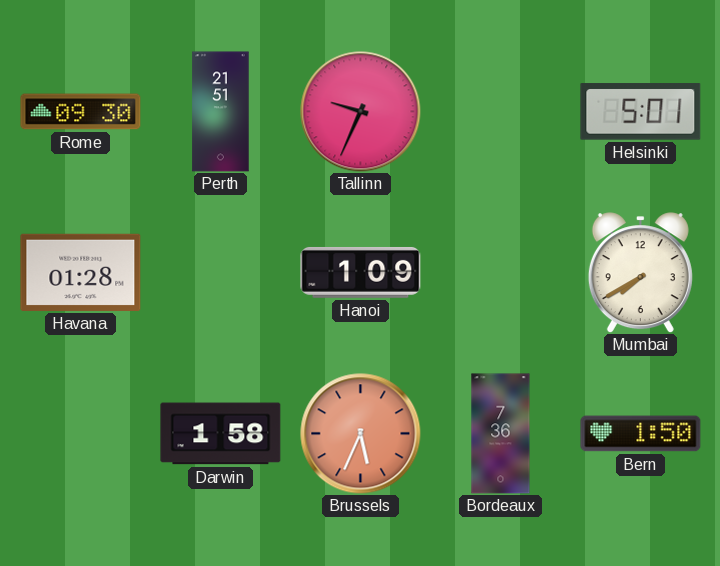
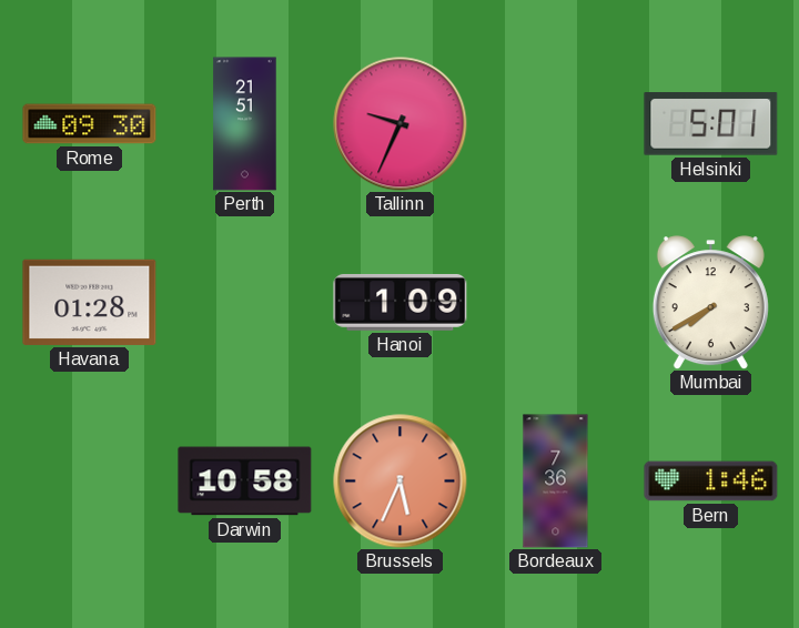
Darwin: 1:58 -> 10:58
Bern: 1:50 -> 1:46
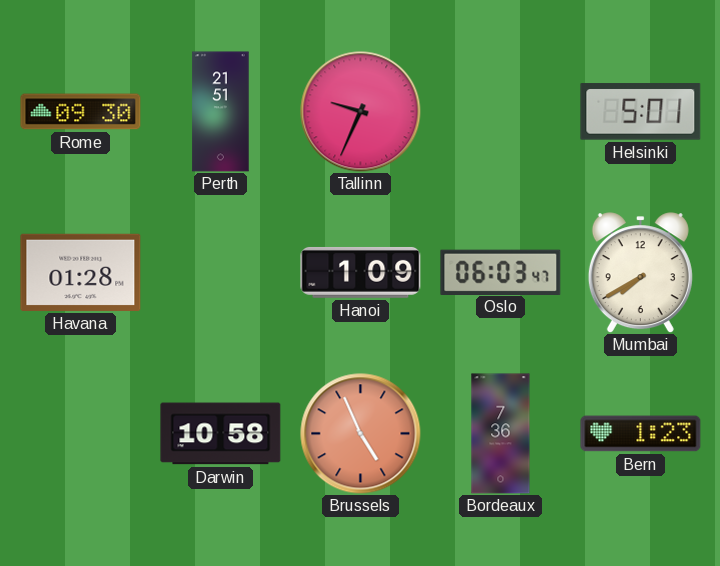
Oslo: none -> 06:03
Brussels: 5:34 -> 4:56
Bern: 1:46 -> 1:23
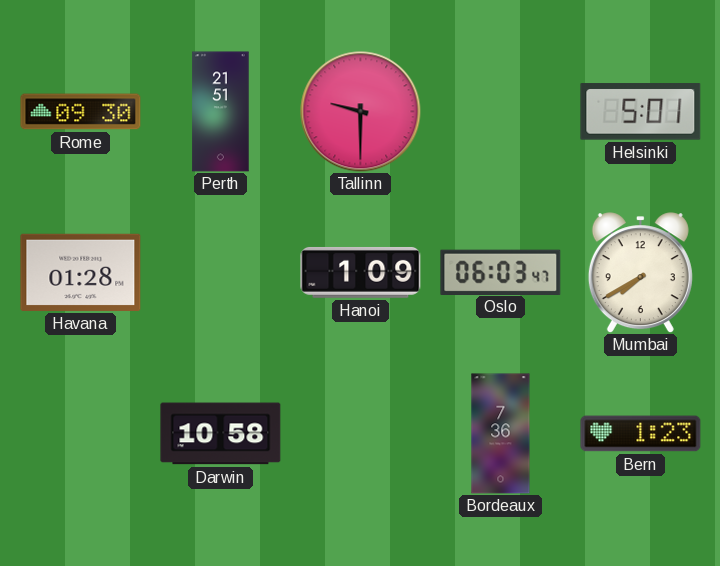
Tallinn: 9:34 -> 9:30
Brussels: 4:56 -> none
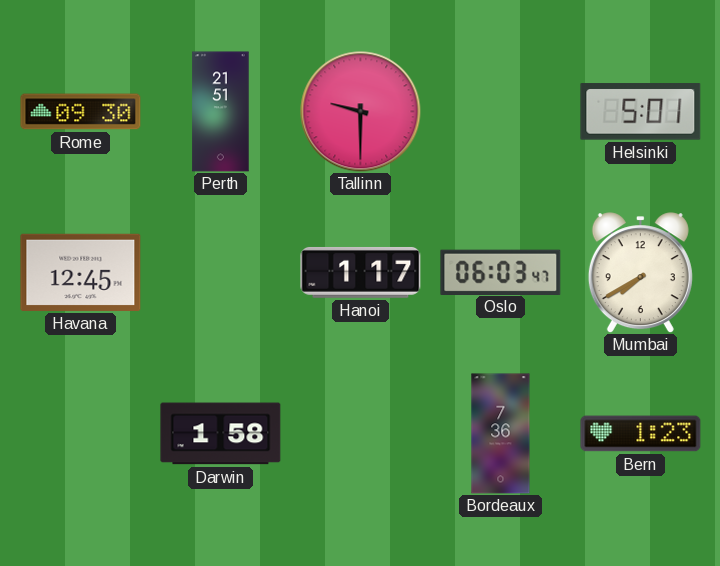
Havana: 01:28 -> 12:45
Hanoi: 1:09 -> 1:17
Darwin: 10:58 -> 1:58
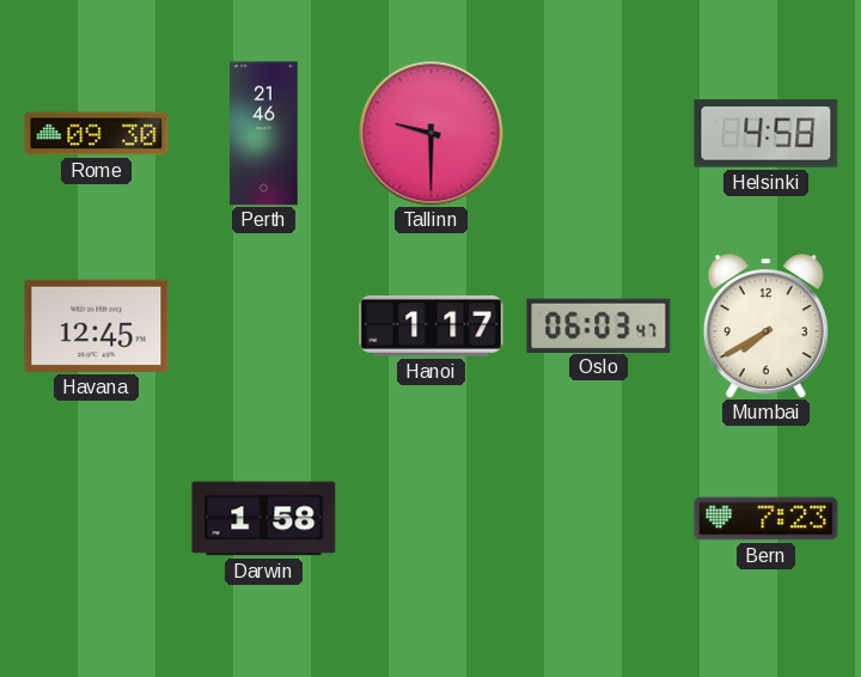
Perth: 21:51 -> 21:46
Helsinki: 5:01 -> 4:58
Bordeaux: 7:36 -> none
Bern: 1:23 -> 7:23
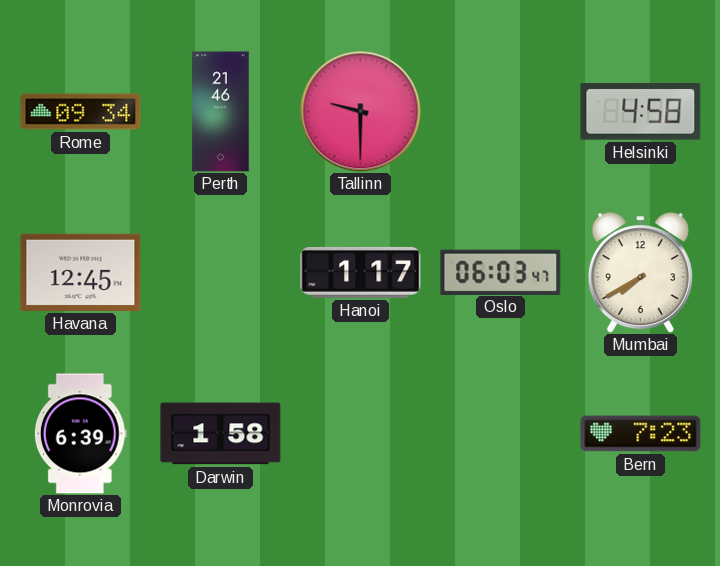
Rome: 09:30 -> 09:34
Monrovia: none -> 6:39
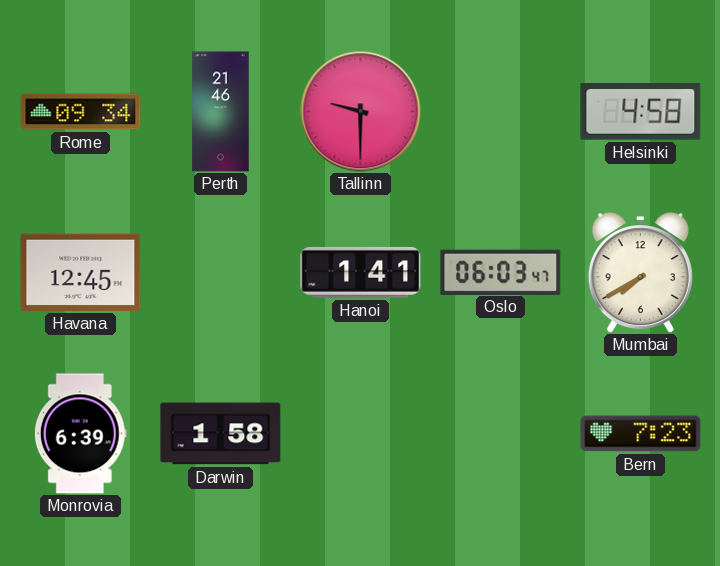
Hanoi: 1:17 -> 1:41
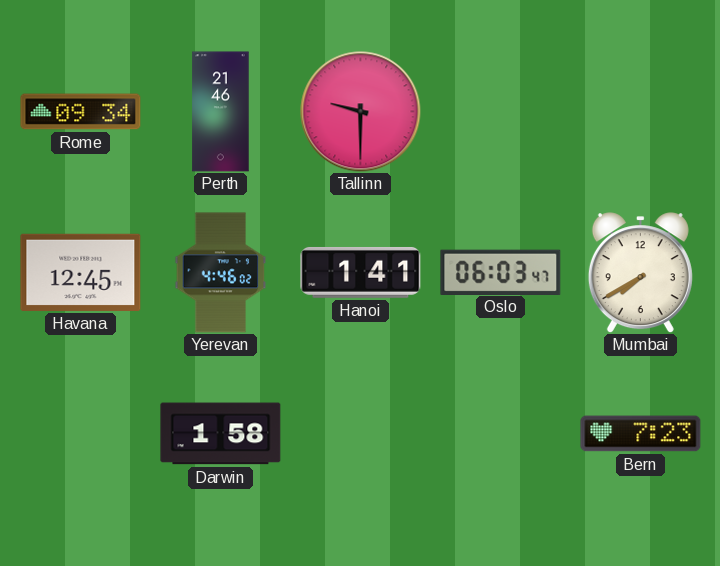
Helsinki: 4:58 -> none
Yerevan: none -> 4:46
Monrovia: 6:39 -> none
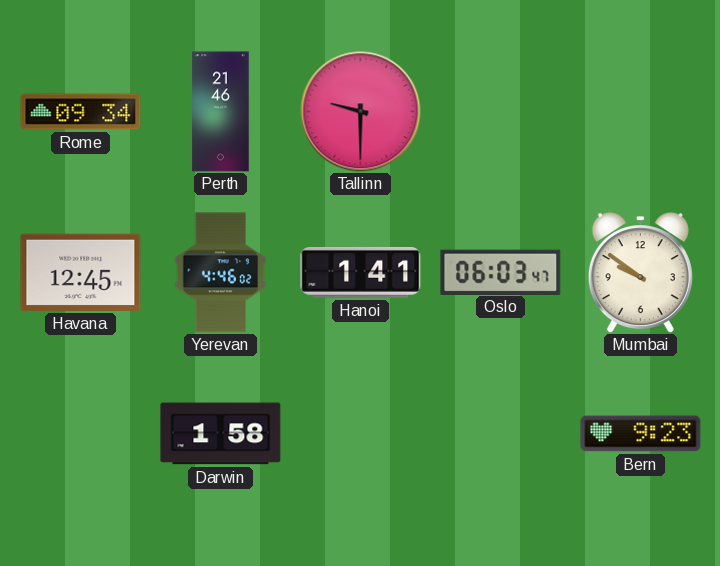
Mumbai: 7:40 -> 9:51
Bern: 7:23 -> 9:23
